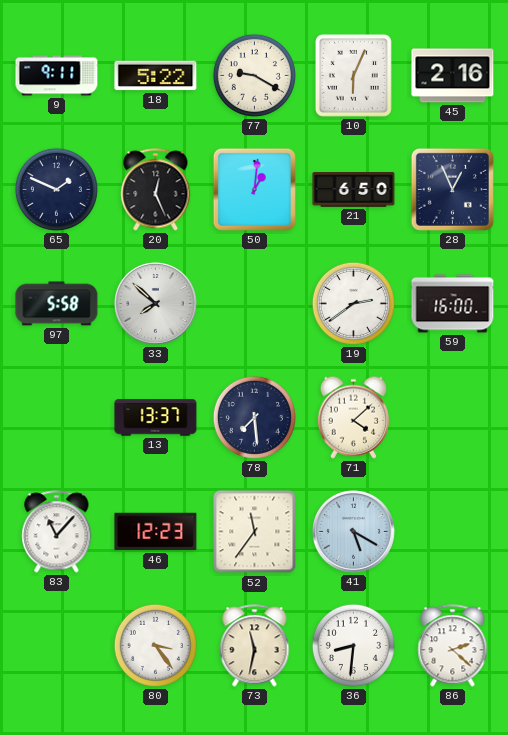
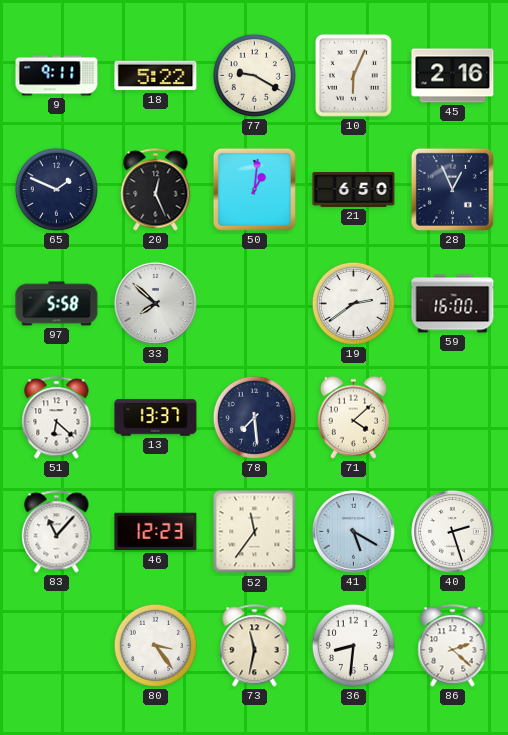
51: none -> 6:22
40: none -> 2:27
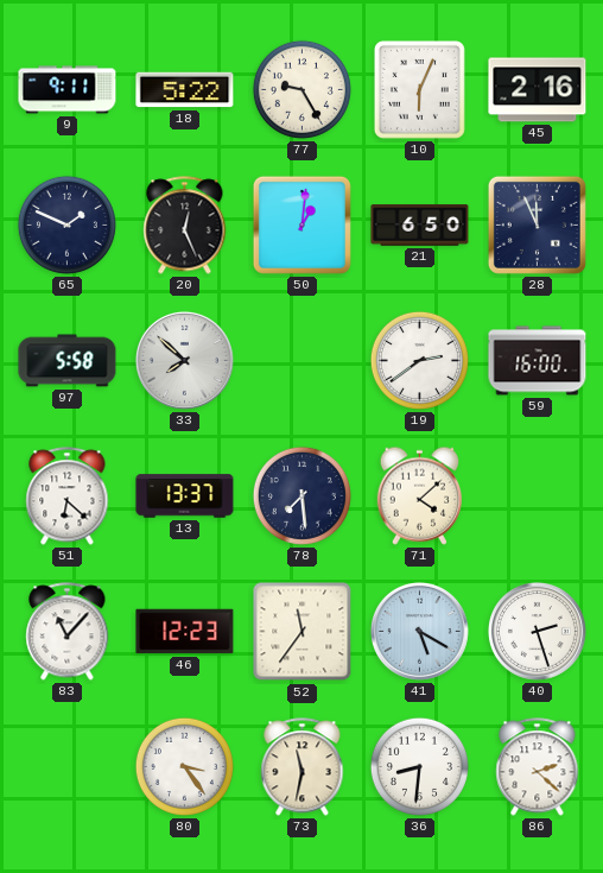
77: 9:20 -> 9:25
28: 12:56 -> 11:56
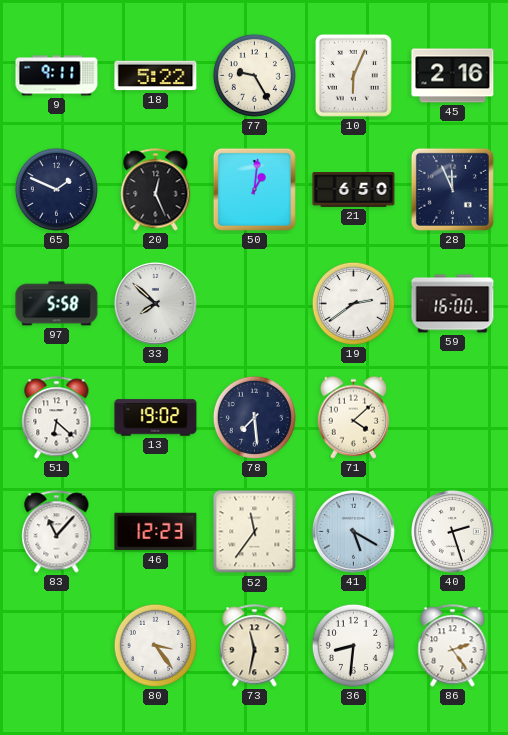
13: 13:37 -> 19:02
86: 2:22 -> 2:24
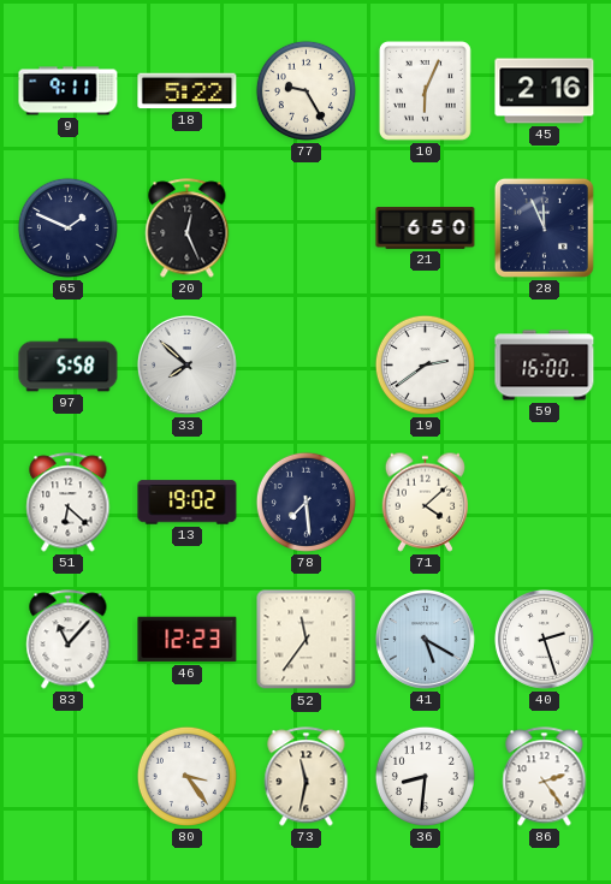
50: 1:01 -> none
